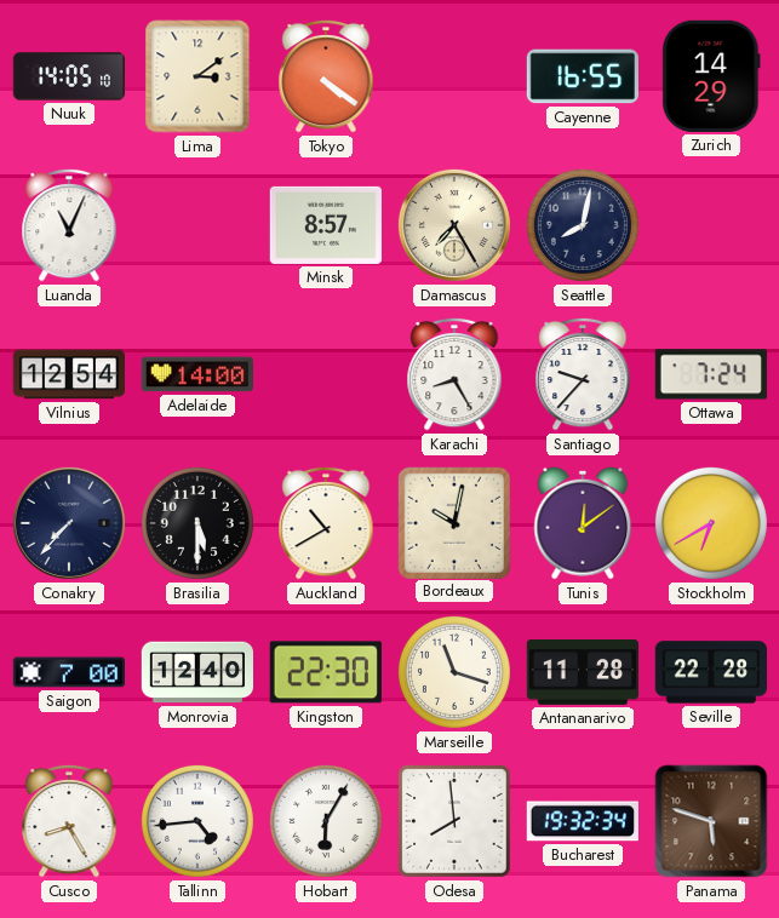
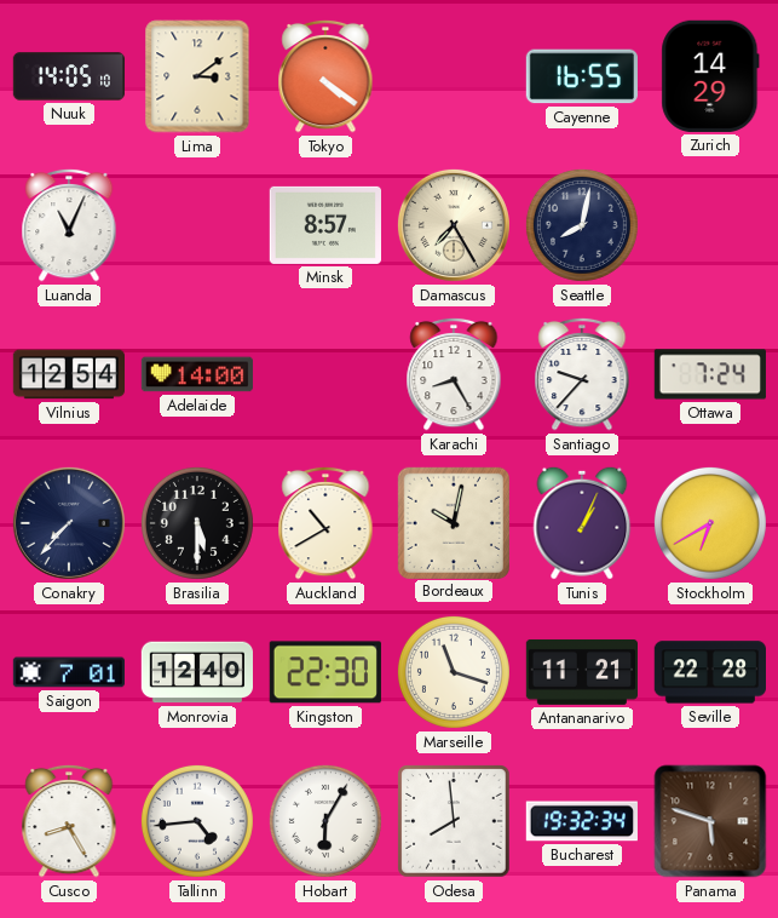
Tunis: 12:09 -> 1:04
Saigon: 7:00 -> 7:01
Antananarivo: 11:28 -> 11:21
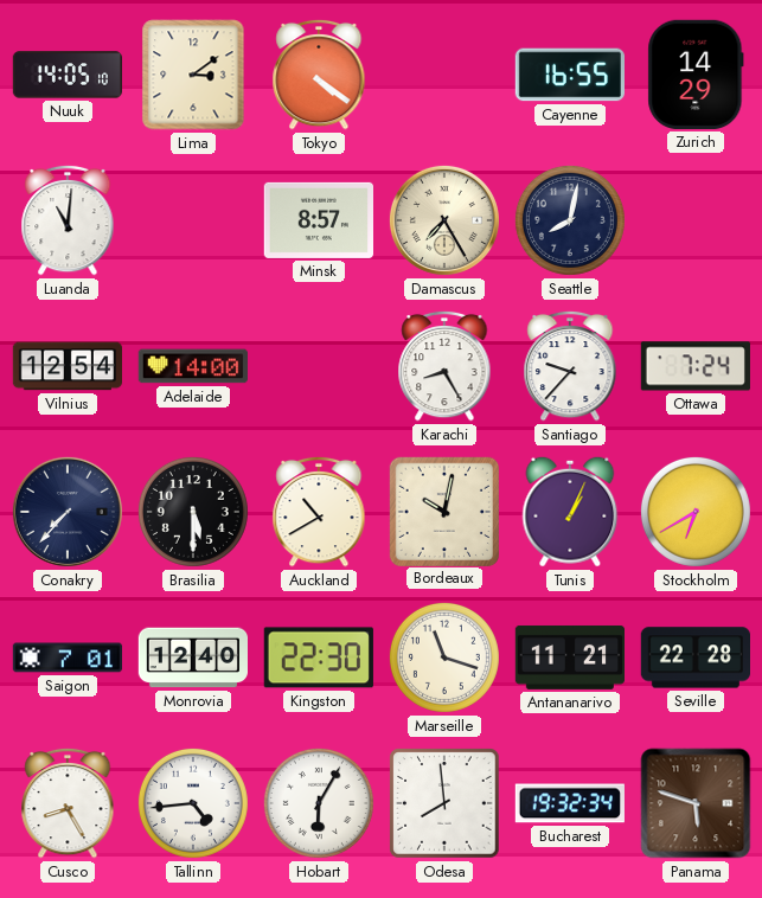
Luanda: 11:04 -> 11:01
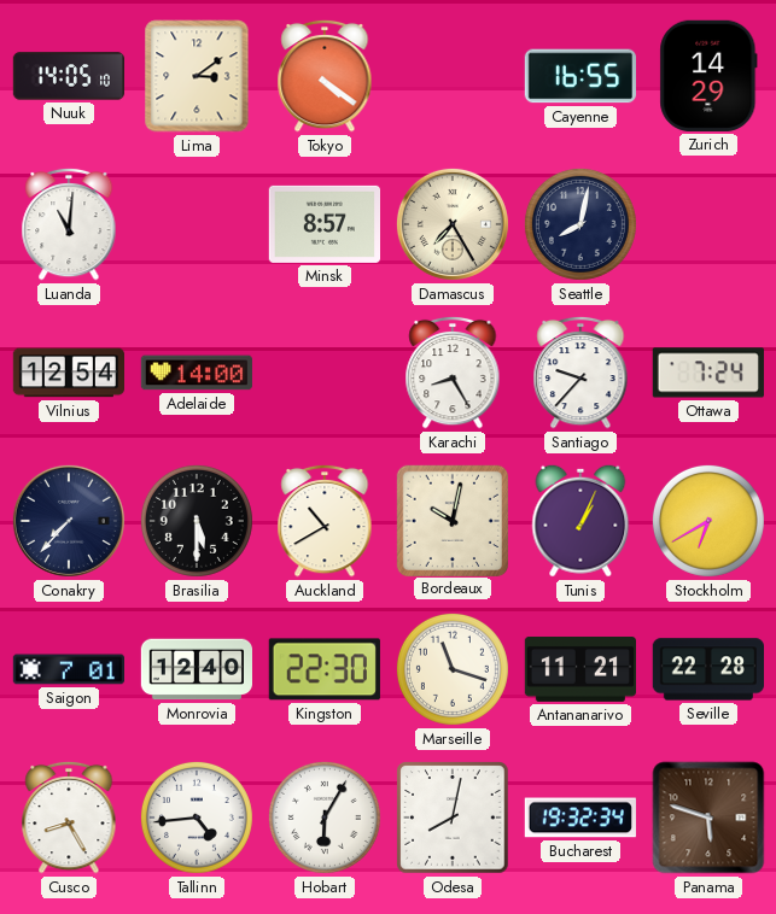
Odesa: 7:59 -> 8:02
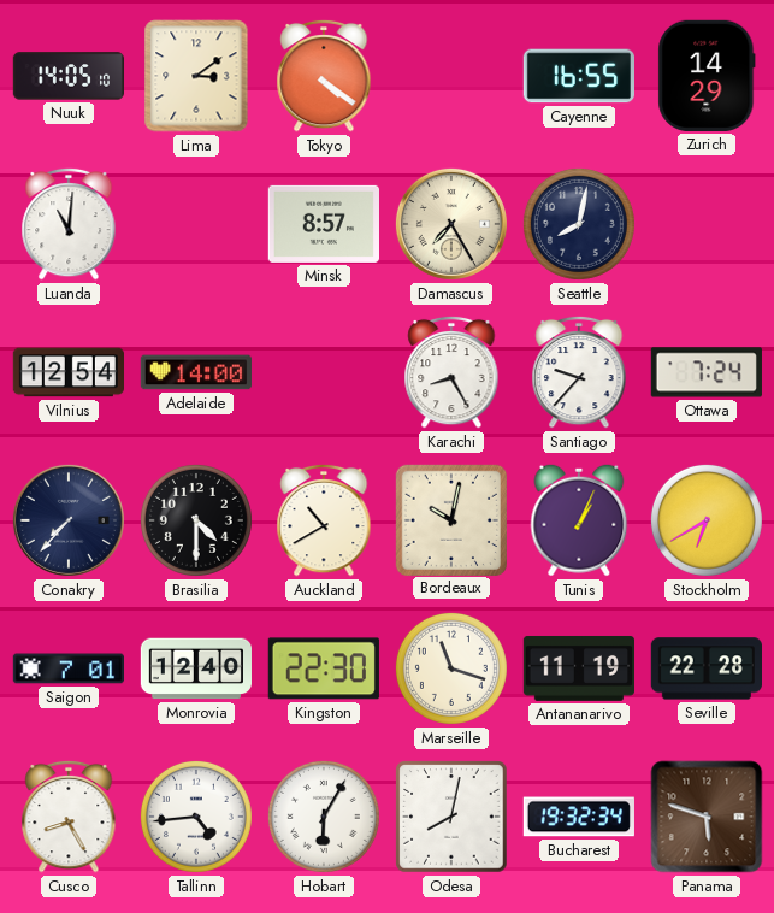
Brasilia: 5:30 -> 4:30
Antananarivo: 11:21 -> 11:19
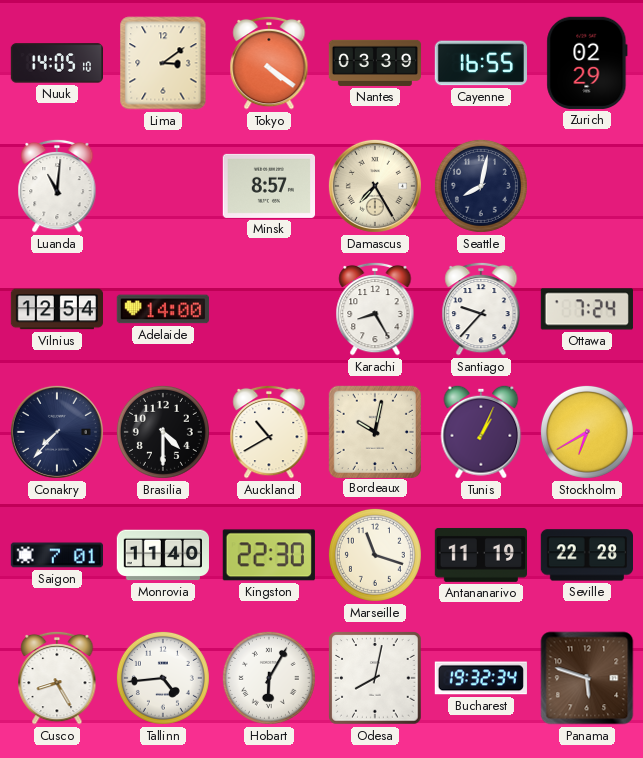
Nantes: none -> 03:39
Zurich: 14:29 -> 02:29
Monrovia: 12:40 -> 11:40
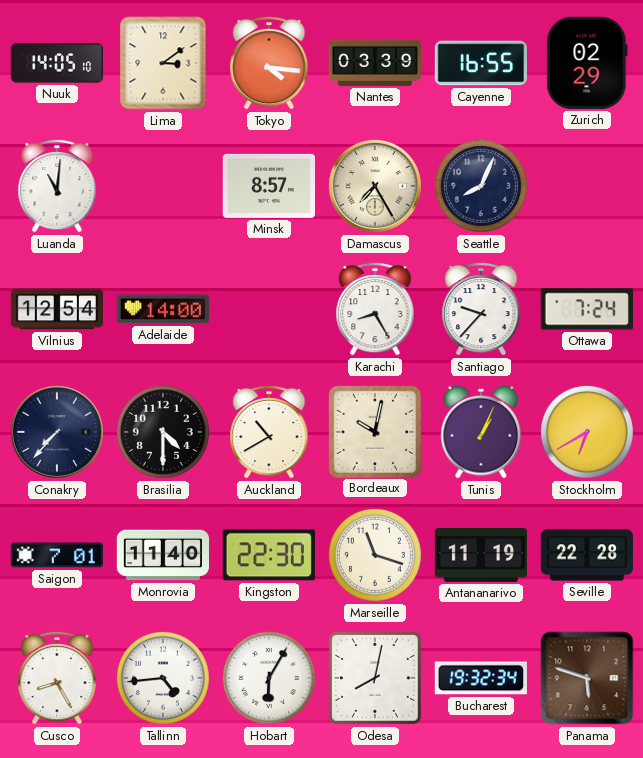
Tokyo: 4:21 -> 4:16
Seattle: 8:02 -> 8:04
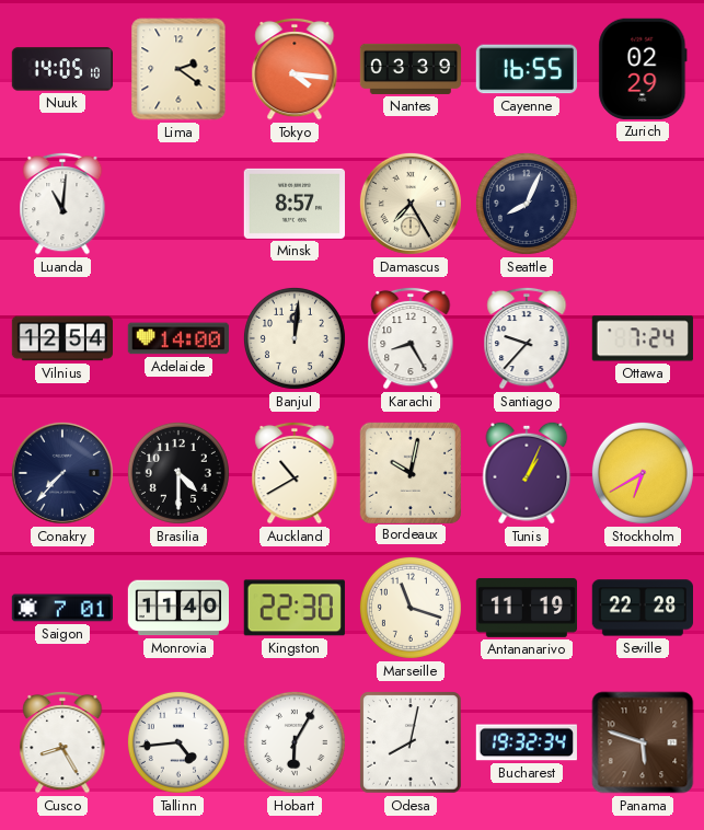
Lima: 3:09 -> 2:21
Banjul: none -> 12:01
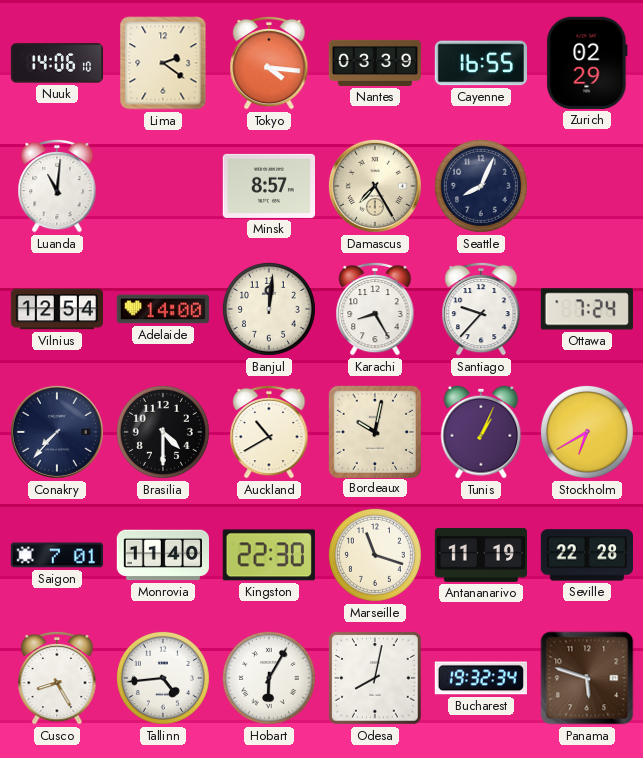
Nuuk: 14:05 -> 14:06
